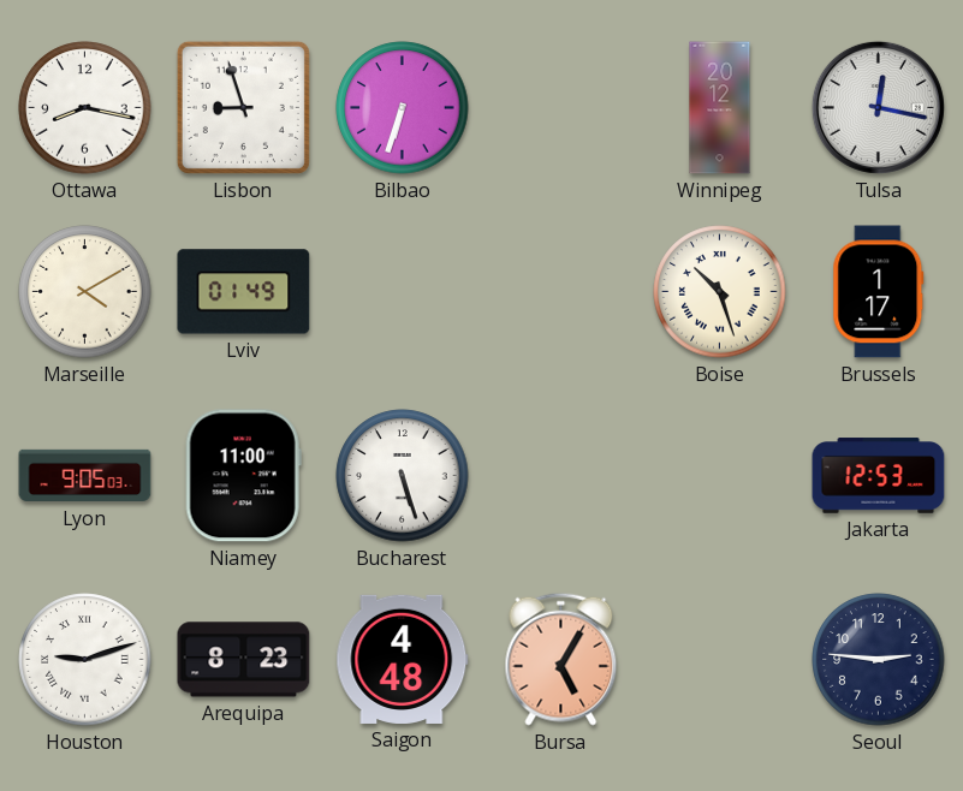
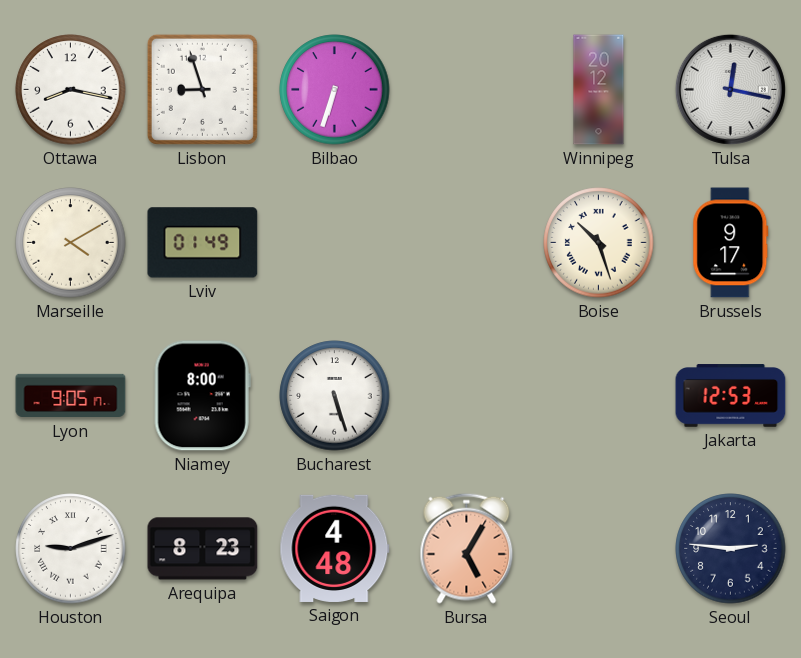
Brussels: 1:17 -> 9:17
Lyon: 9:05:03 -> 9:05:17
Niamey: 11:00 -> 8:00
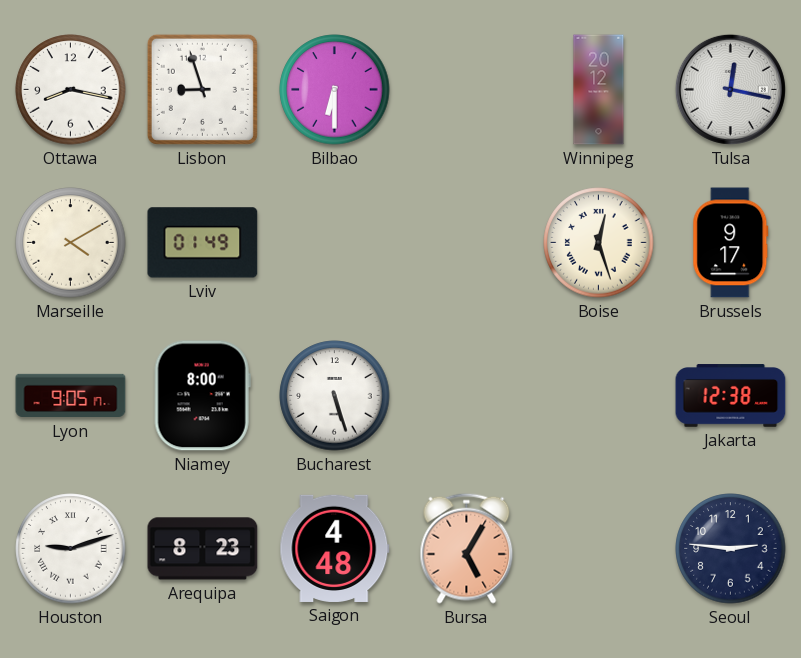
Bilbao: 6:33 -> 6:30
Boise: 10:27 -> 12:27
Jakarta: 12:53 -> 12:38
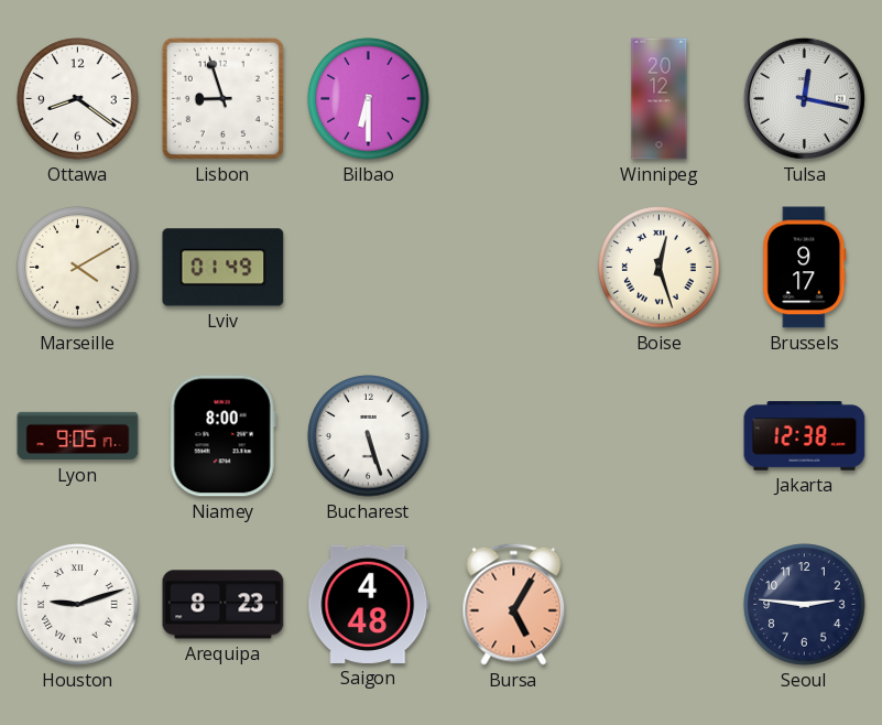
Ottawa: 8:17 -> 8:21
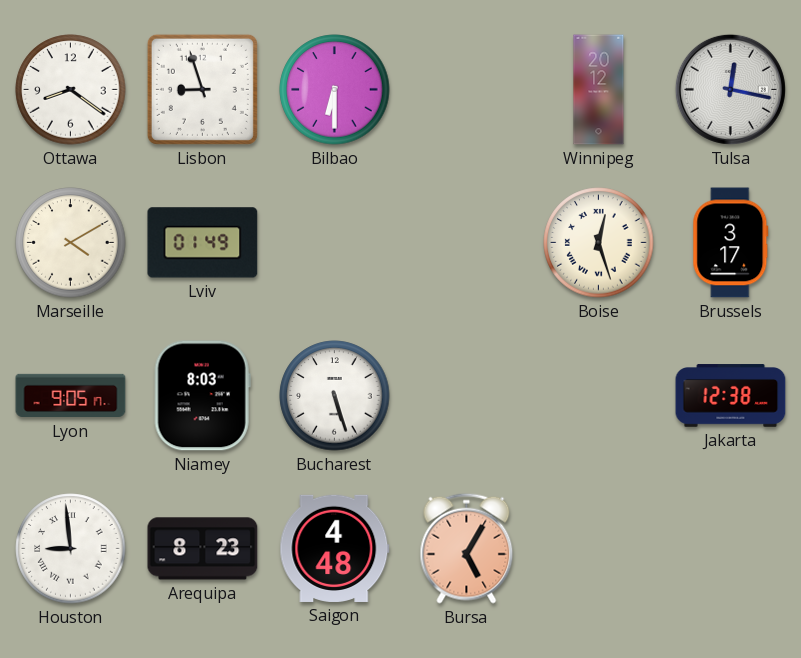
Brussels: 9:17 -> 3:17
Niamey: 8:00 -> 8:03
Houston: 9:12 -> 8:59
Seoul: 2:46 -> none
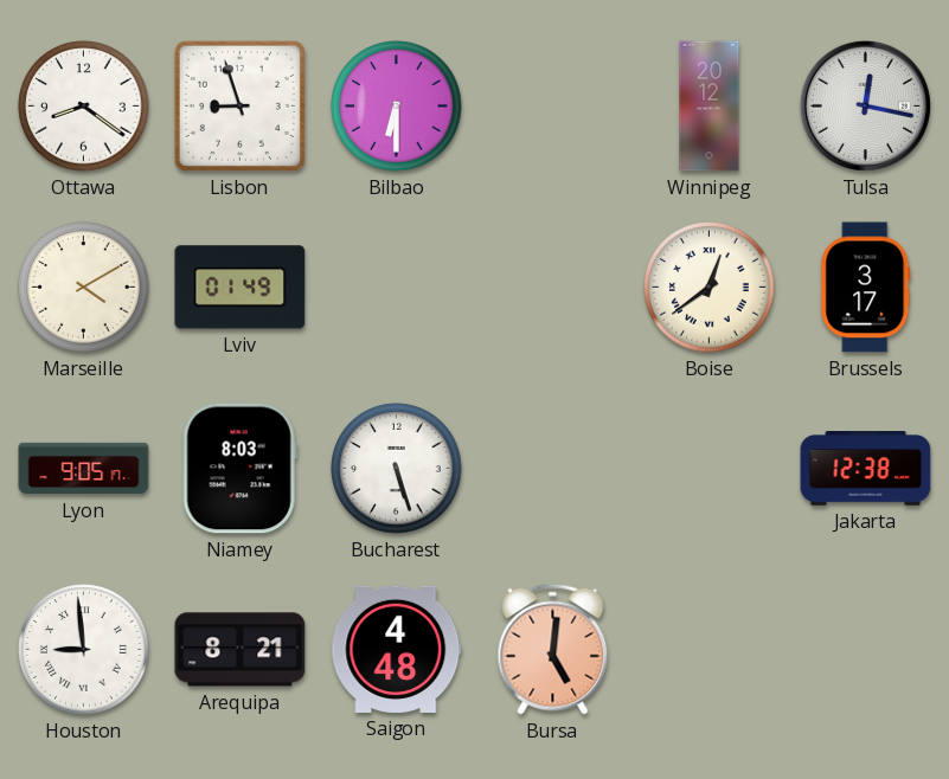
Boise: 12:27 -> 12:39
Arequipa: 8:23 -> 8:21
Bursa: 5:05 -> 5:01
